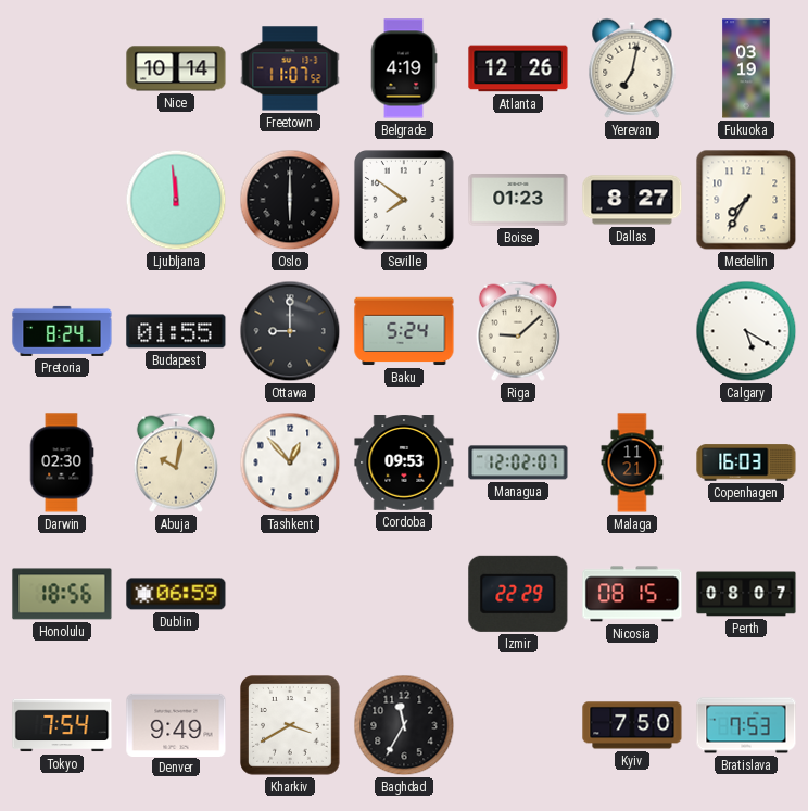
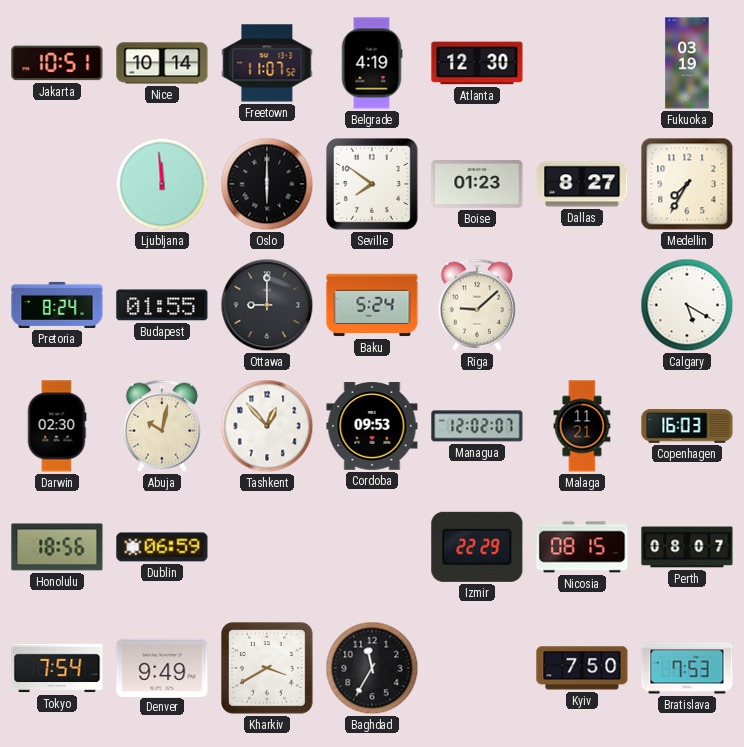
Jakarta: none -> 10:51
Atlanta: 12:26 -> 12:30
Yerevan: 7:02 -> none
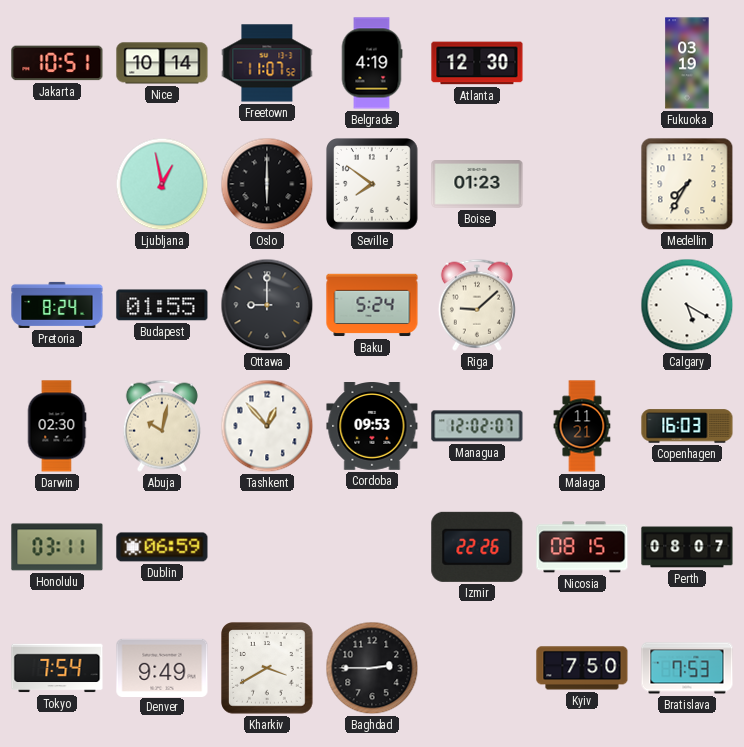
Ljubljana: 11:59 -> 12:58
Dallas: 8:27 -> none
Honolulu: 18:56 -> 03:11
Izmir: 22:29 -> 22:26
Baghdad: 11:35 -> 2:45
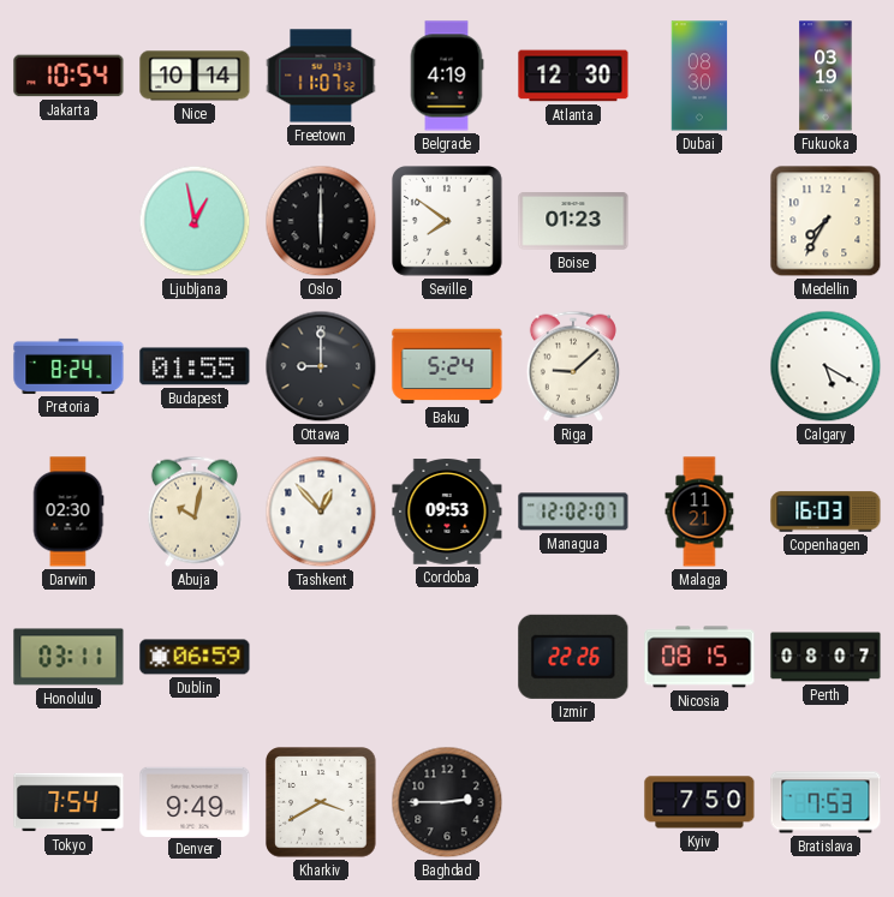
Jakarta: 10:51 -> 10:54
Dubai: none -> 08:30
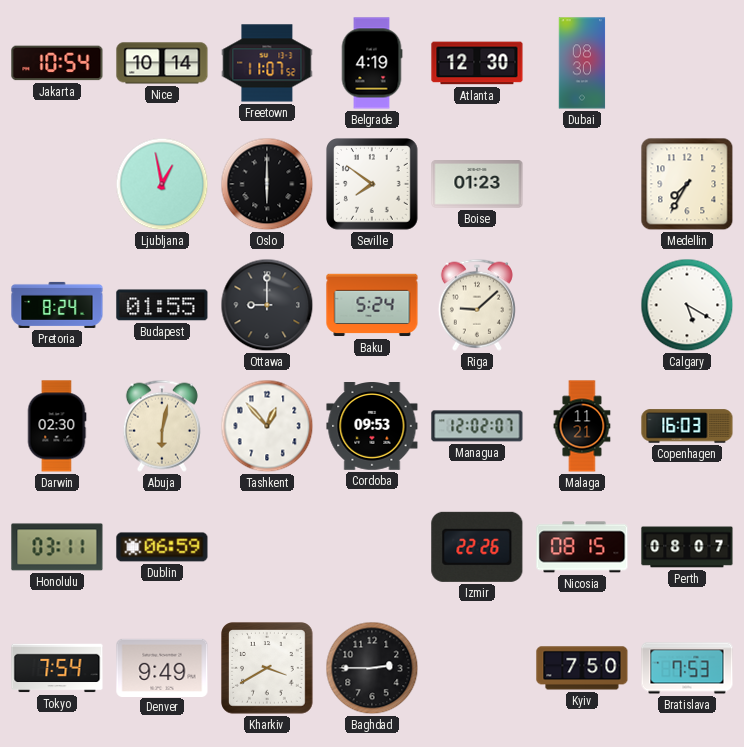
Fukuoka: 03:19 -> none
Abuja: 10:02 -> 6:02
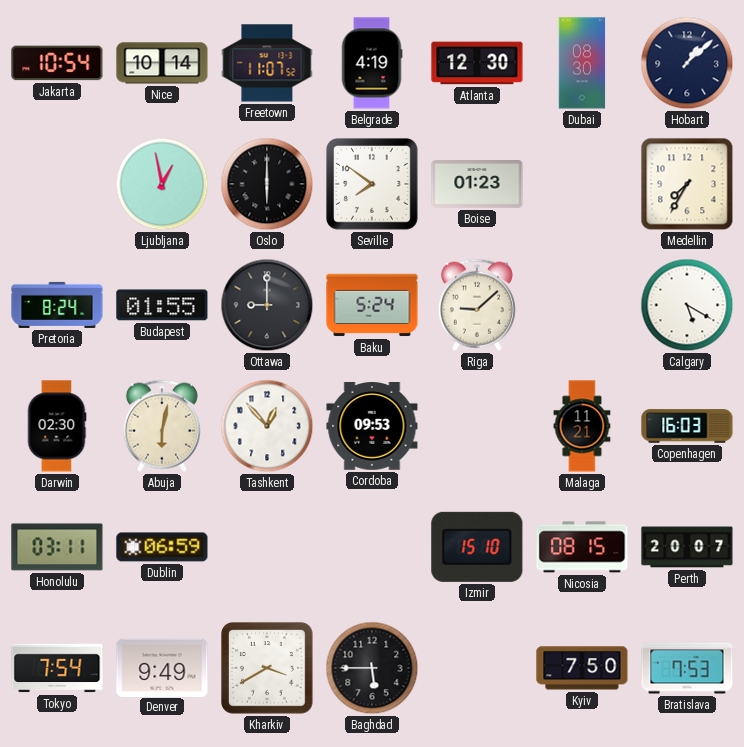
Hobart: none -> 1:08
Managua: 12:02 -> none
Izmir: 22:26 -> 15:10
Perth: 08:07 -> 20:07
Baghdad: 2:45 -> 5:45
